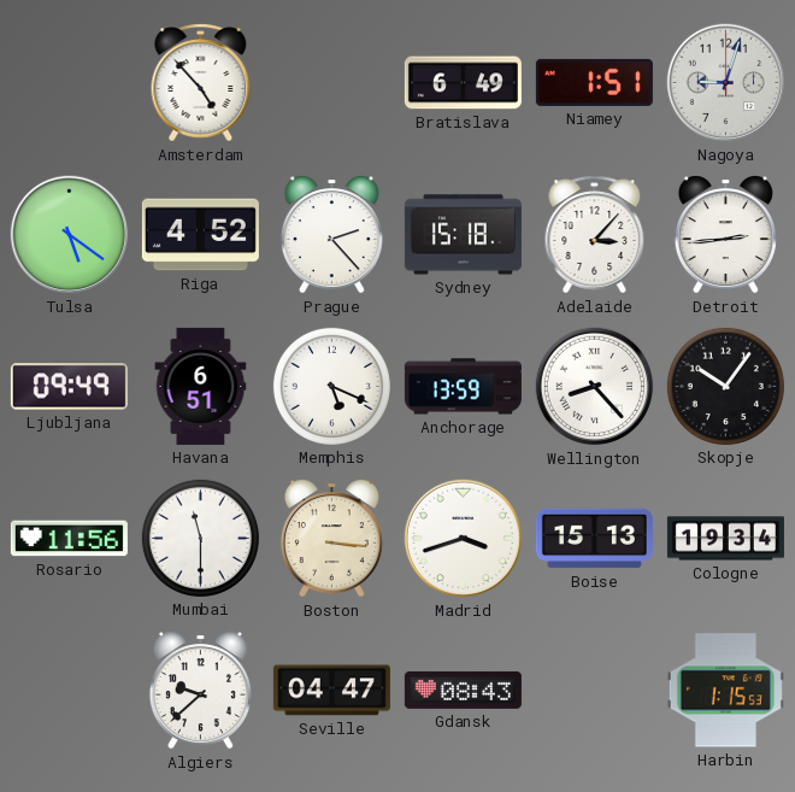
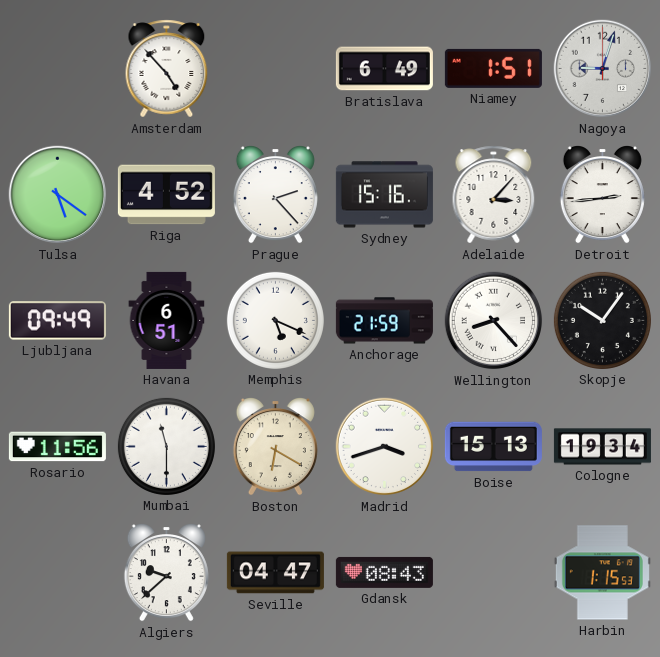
Sydney: 15:18 -> 15:16
Anchorage: 13:59 -> 21:59
Boston: 3:16 -> 6:20
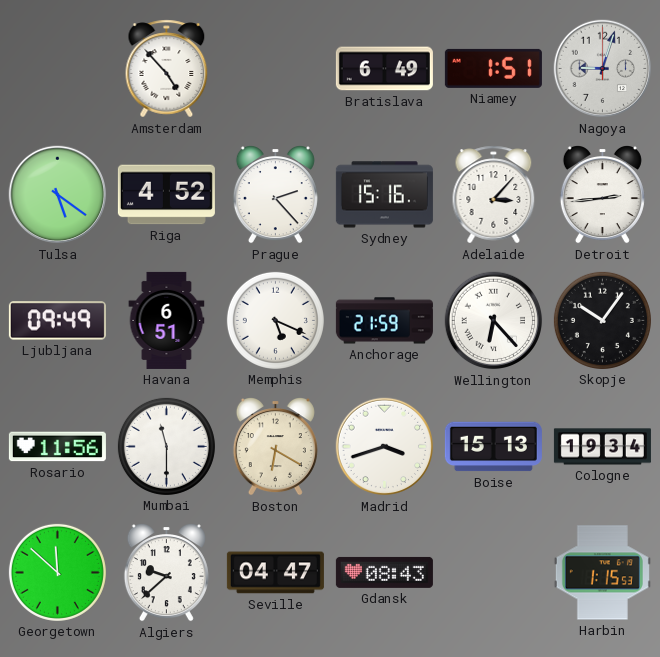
Wellington: 8:23 -> 6:23
Georgetown: none -> 11:52
